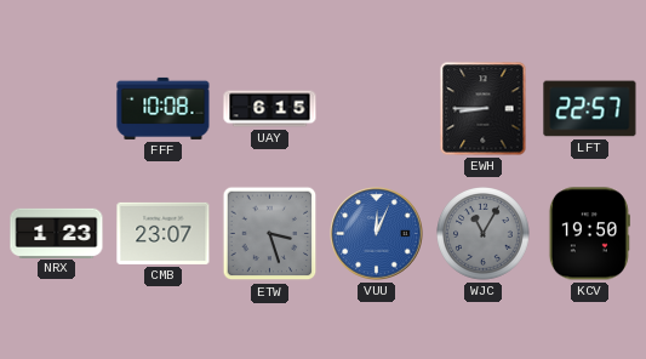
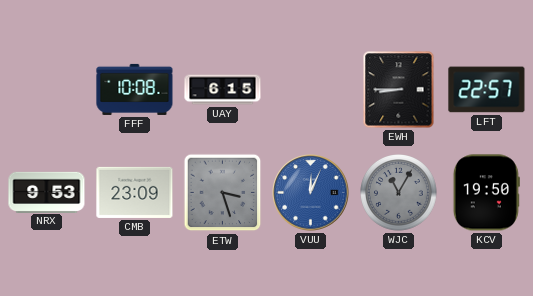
NRX: 1:23 -> 9:53
CMB: 23:07 -> 23:09
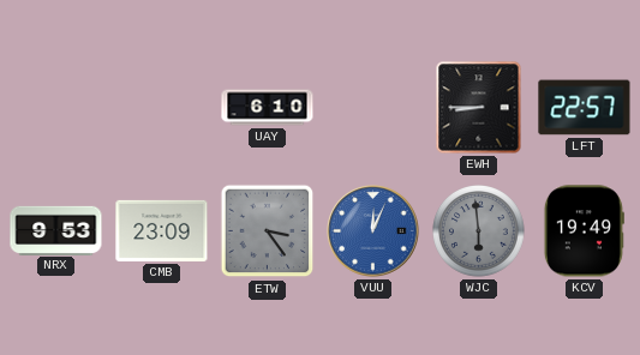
FFF: 10:08 -> none
UAY: 6:15 -> 6:10
ETW: 3:27 -> 3:24
WJC: 11:05 -> 5:59
KCV: 19:50 -> 19:49
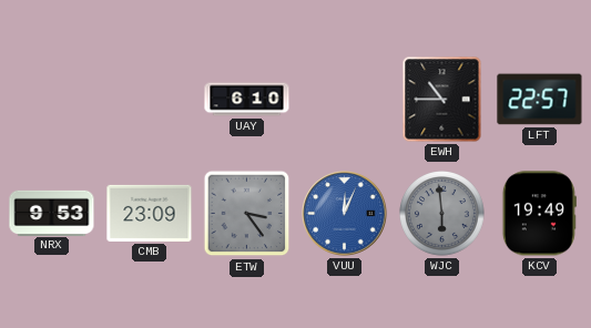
EWH: 8:45 -> 10:45
